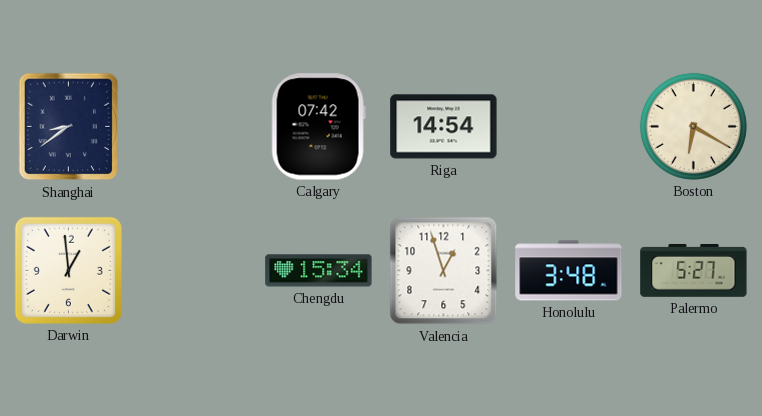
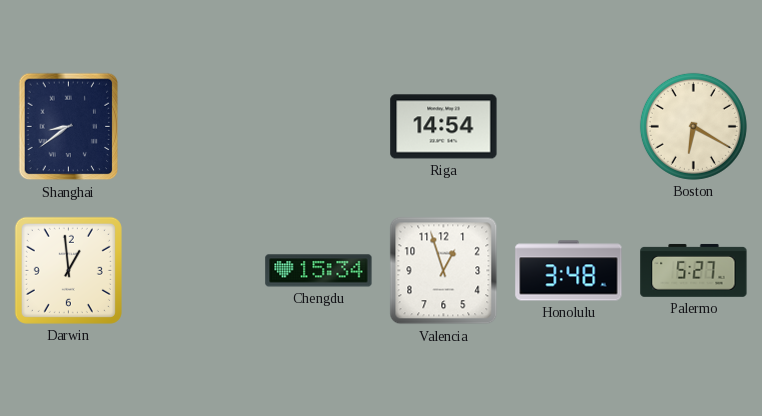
Calgary: 07:42 -> none
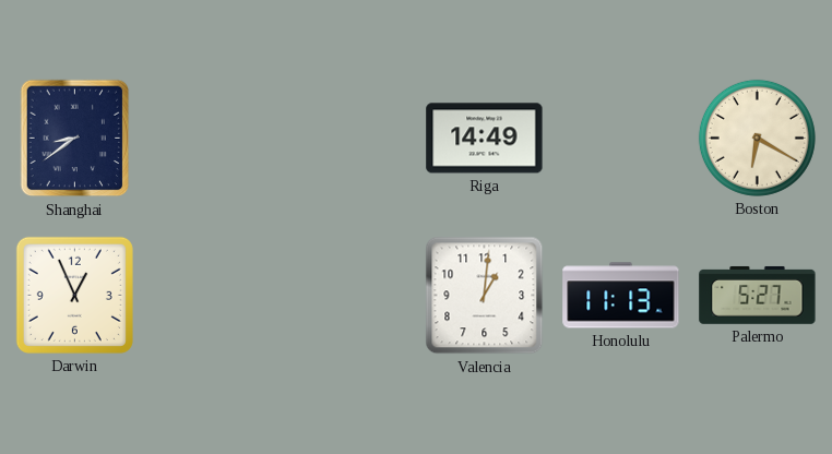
Riga: 14:54 -> 14:49
Darwin: 12:59 -> 12:56
Chengdu: 15:34 -> none
Valencia: 12:57 -> 1:01
Honolulu: 3:48 -> 11:13
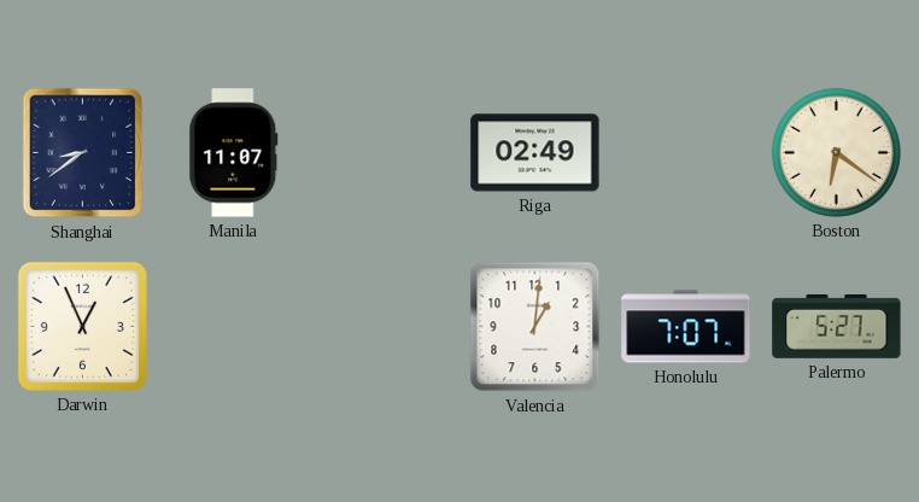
Manila: none -> 11:07
Riga: 14:49 -> 02:49
Boston: 6:20 -> 6:21
Honolulu: 11:13 -> 7:07
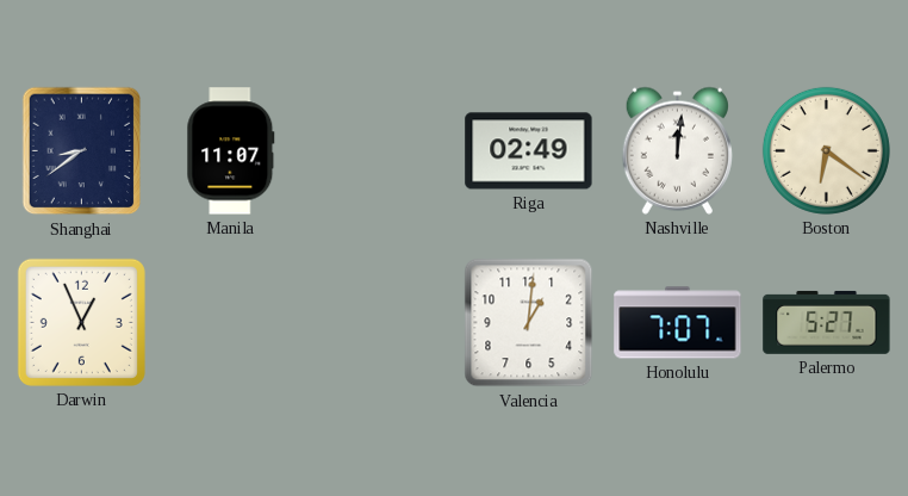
Nashville: none -> 12:01
